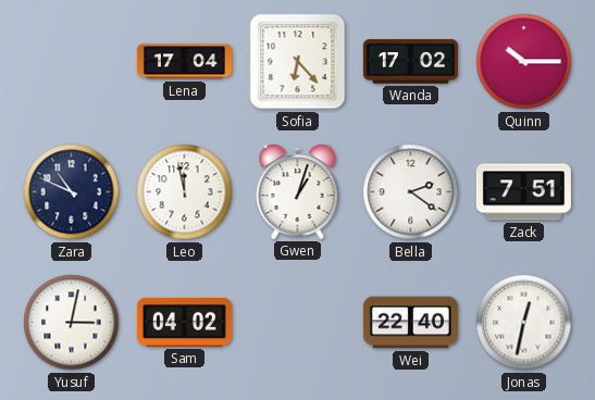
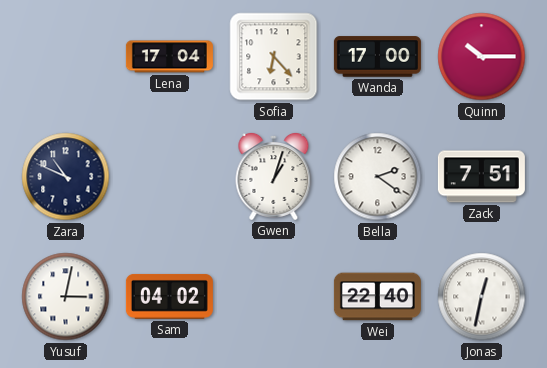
Wanda: 17:02 -> 17:00
Leo: 11:58 -> none
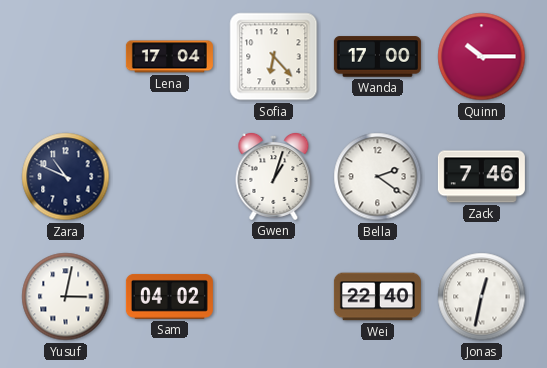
Zack: 7:51 -> 7:46
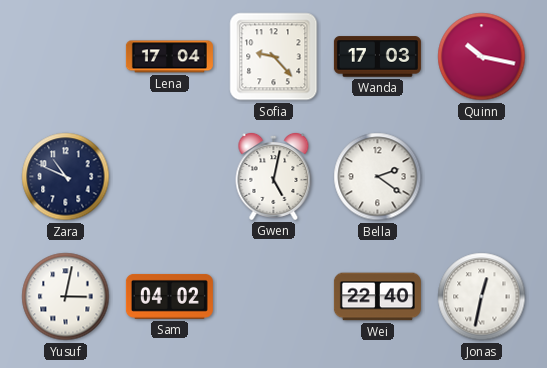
Sofia: 6:23 -> 9:23
Wanda: 17:00 -> 17:03
Quinn: 10:15 -> 10:17
Gwen: 1:03 -> 5:02
Zack: 7:46 -> none
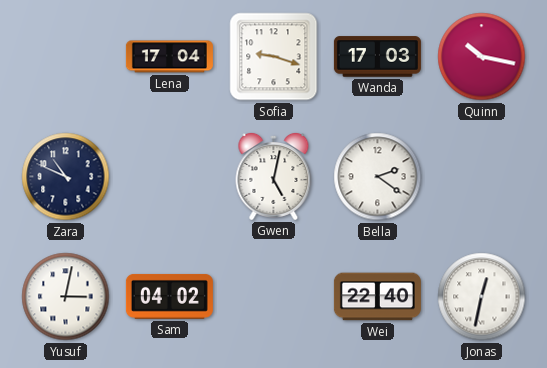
Sofia: 9:23 -> 9:18
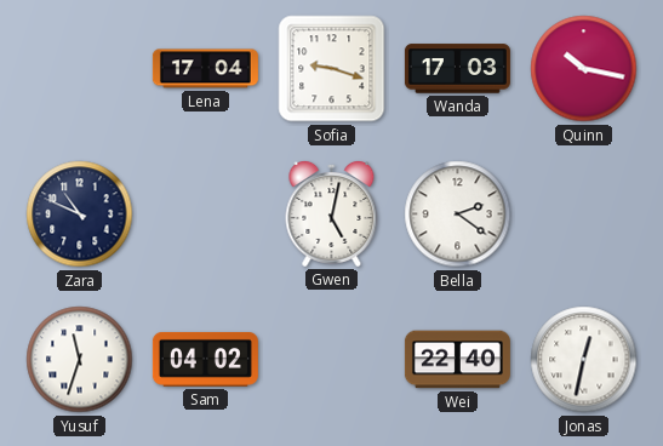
Yusuf: 3:02 -> 11:33
